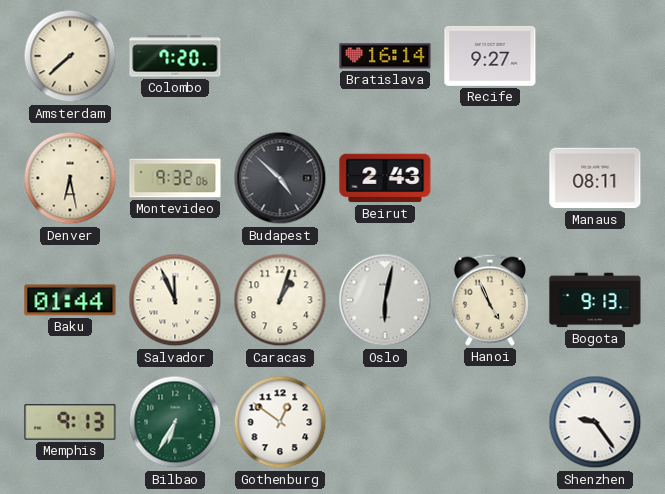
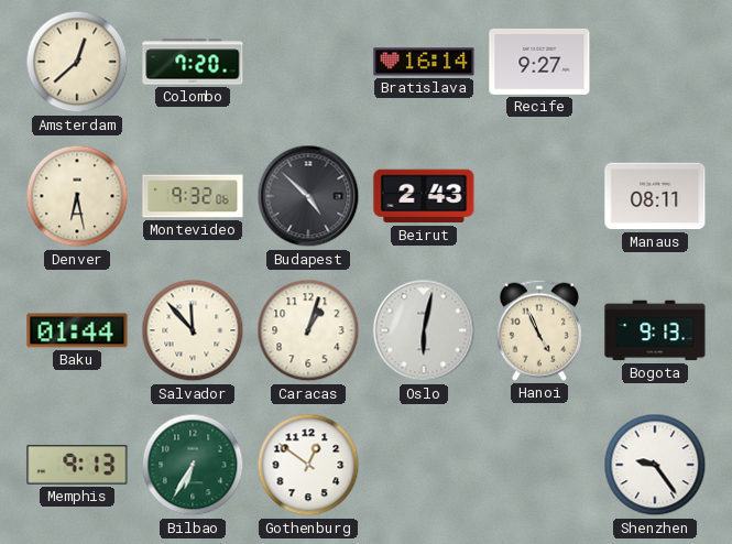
Amsterdam: 7:38 -> 12:38
Salvador: 11:56 -> 11:53
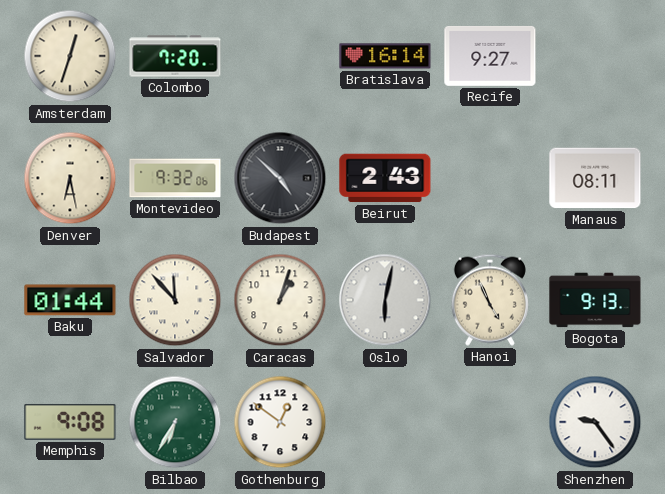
Amsterdam: 12:38 -> 12:33
Memphis: 9:13 -> 9:08
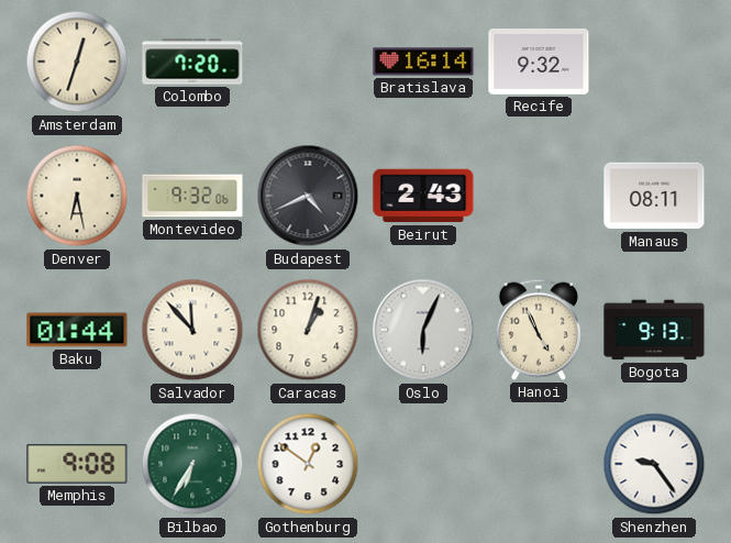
Recife: 9:27 -> 9:32
Budapest: 4:52 -> 4:41
Oslo: 6:02 -> 6:04
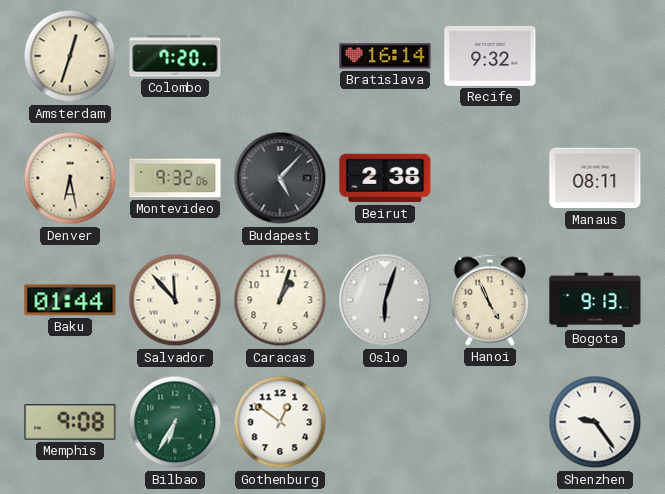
Budapest: 4:41 -> 5:07
Beirut: 2:43 -> 2:38
Oslo: 6:04 -> 6:03
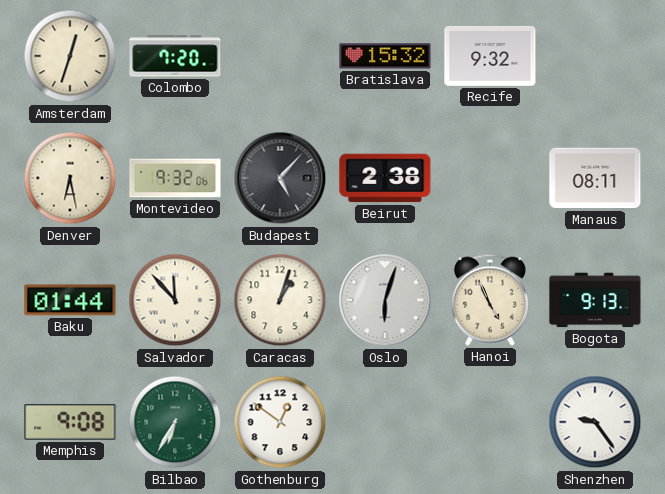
Bratislava: 16:14 -> 15:32
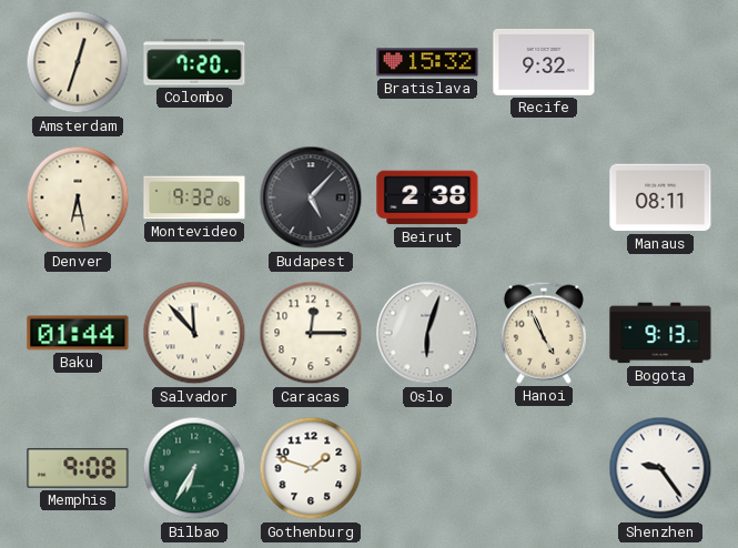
Caracas: 1:03 -> 12:15
Gothenburg: 12:51 -> 1:48
